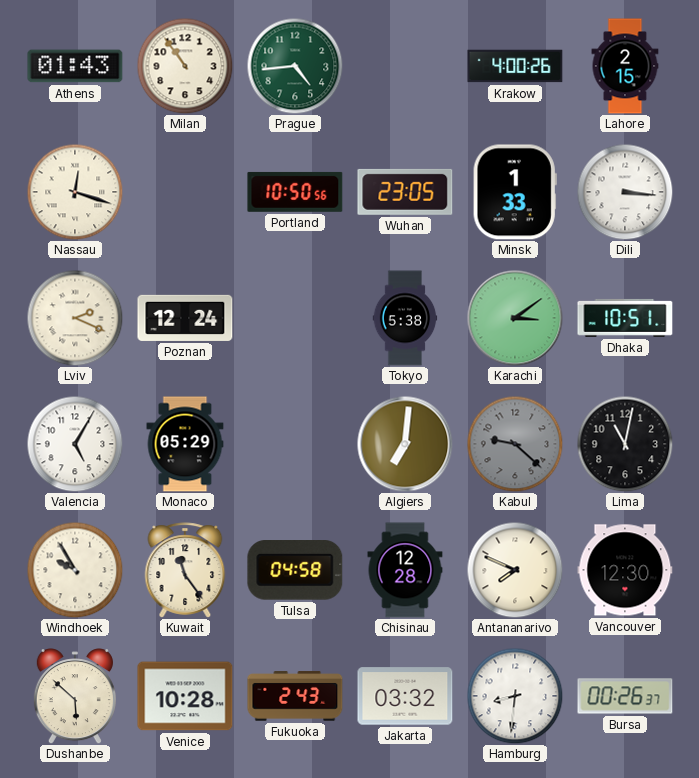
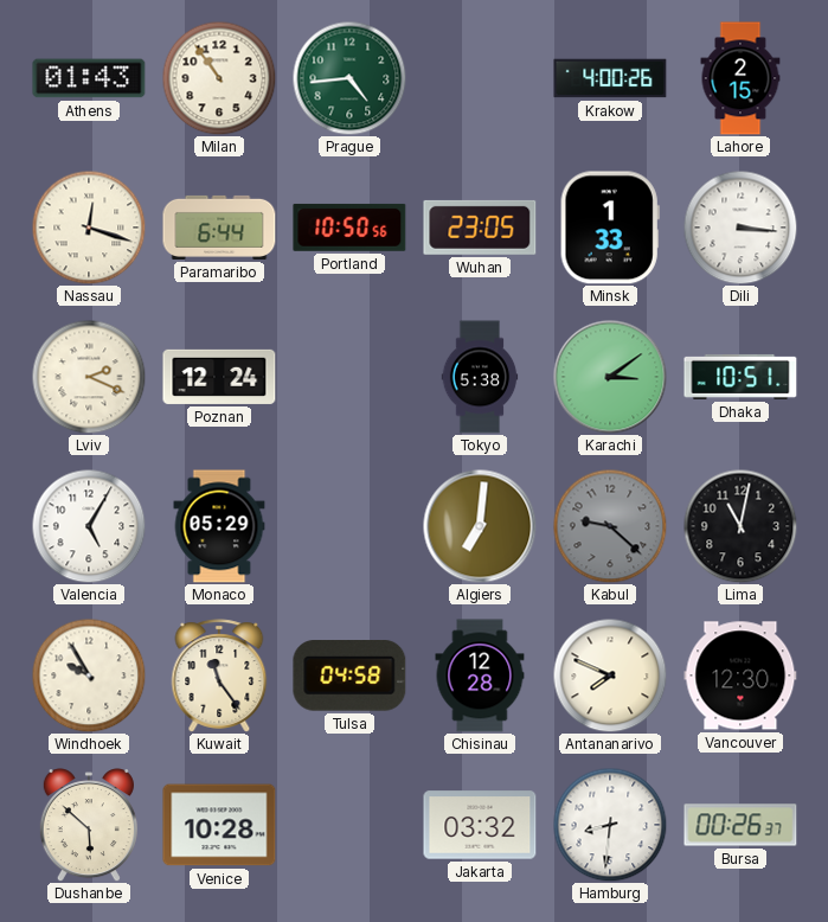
Paramaribo: none -> 6:44
Fukuoka: 2:43 -> none
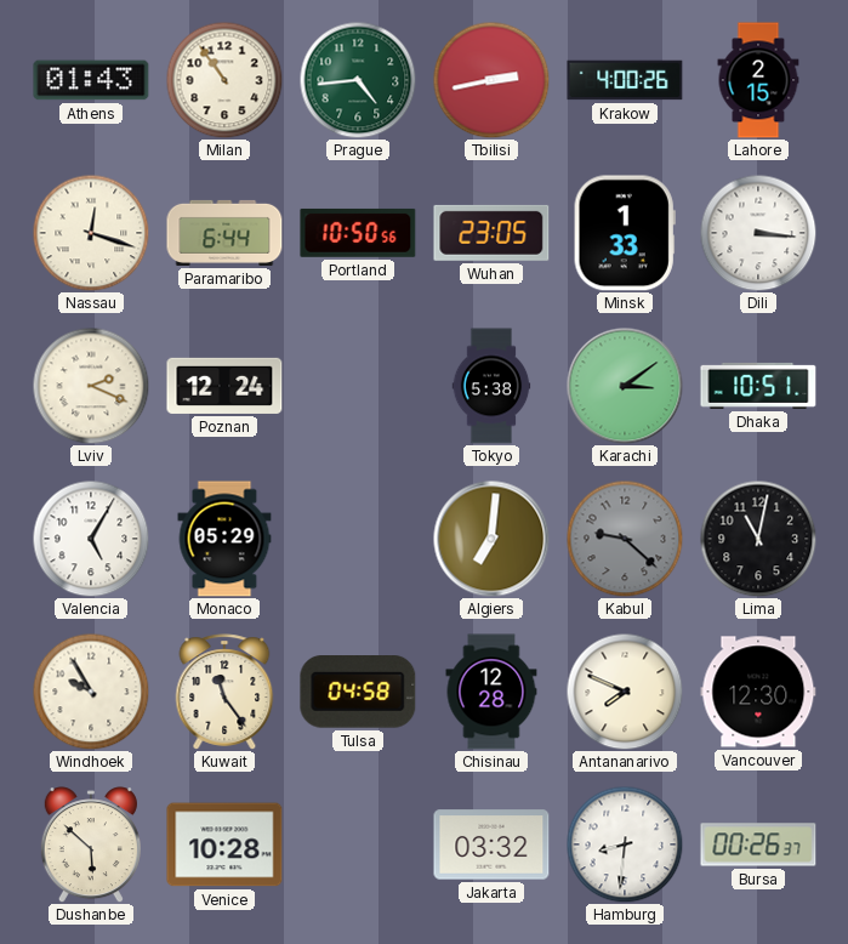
Tbilisi: none -> 2:43
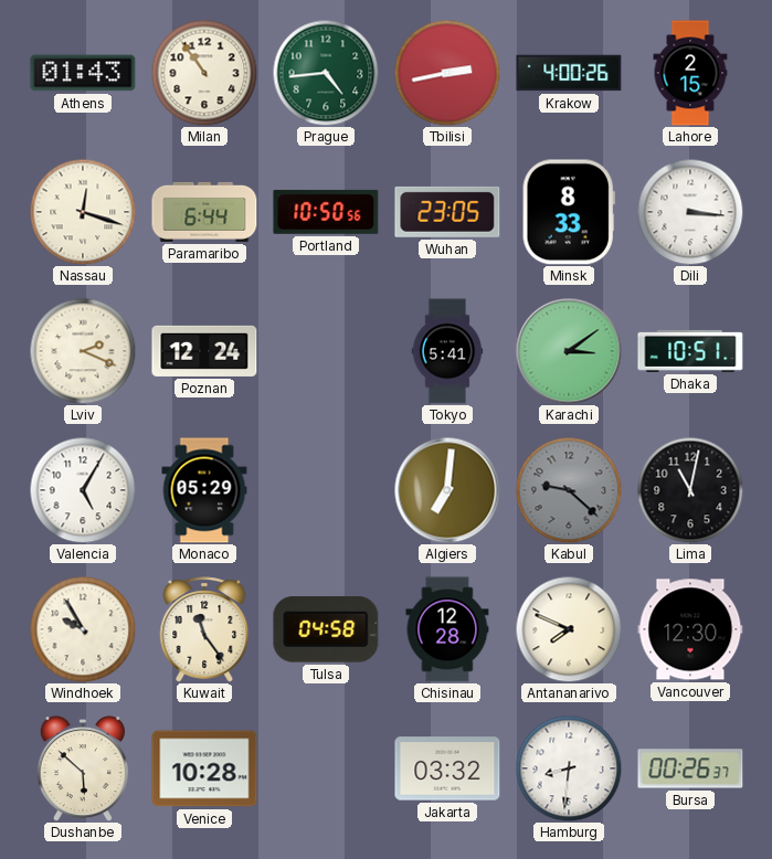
Minsk: 1:33 -> 8:33
Tokyo: 5:38 -> 5:41
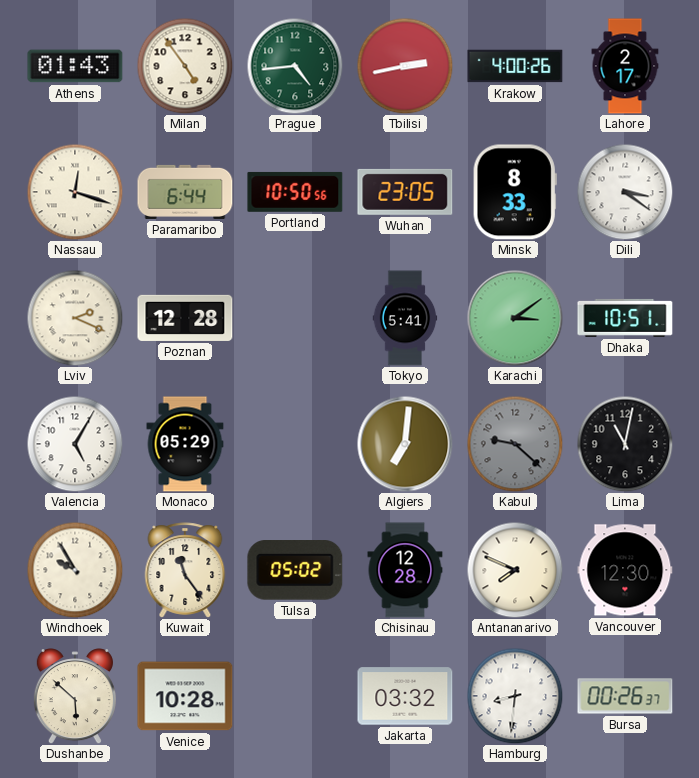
Milan: 10:54 -> 4:54
Lahore: 2:15 -> 2:17
Dili: 3:16 -> 3:21
Poznan: 12:24 -> 12:28
Tulsa: 04:58 -> 05:02
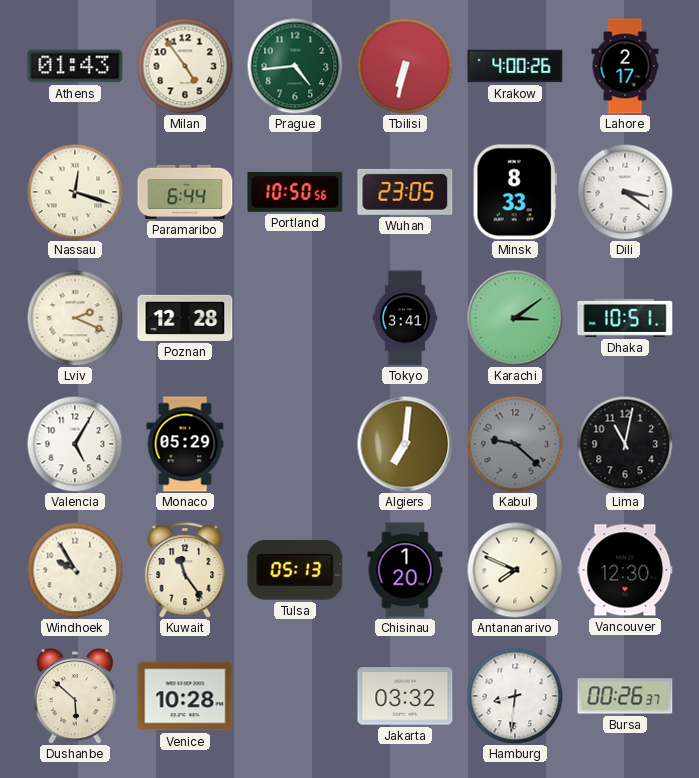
Tbilisi: 2:43 -> 6:32
Tokyo: 5:41 -> 3:41
Tulsa: 05:02 -> 05:13
Chisinau: 12:28 -> 1:20
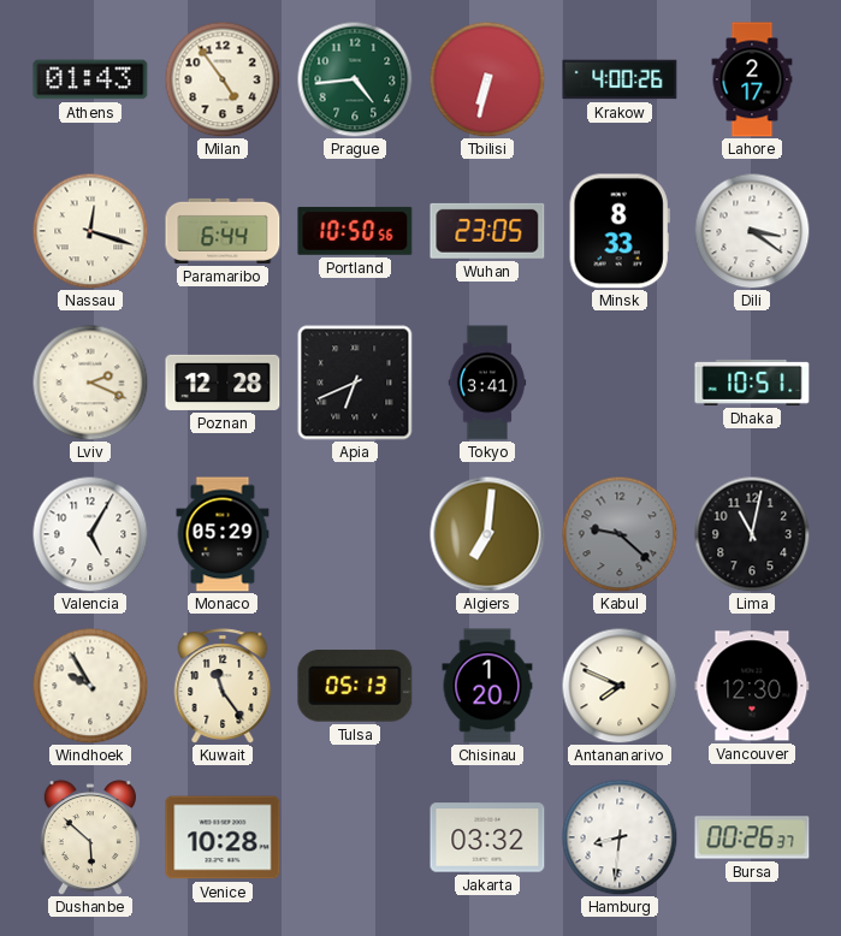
Apia: none -> 6:41
Karachi: 3:09 -> none
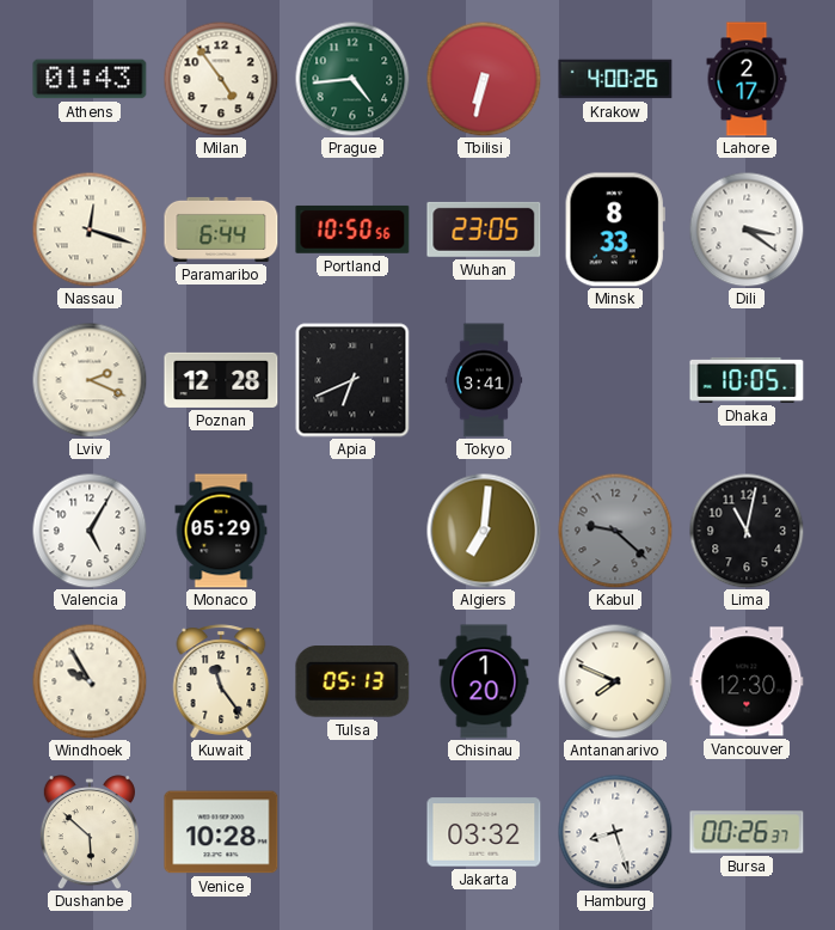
Dhaka: 10:51 -> 10:05
Hamburg: 8:31 -> 8:27
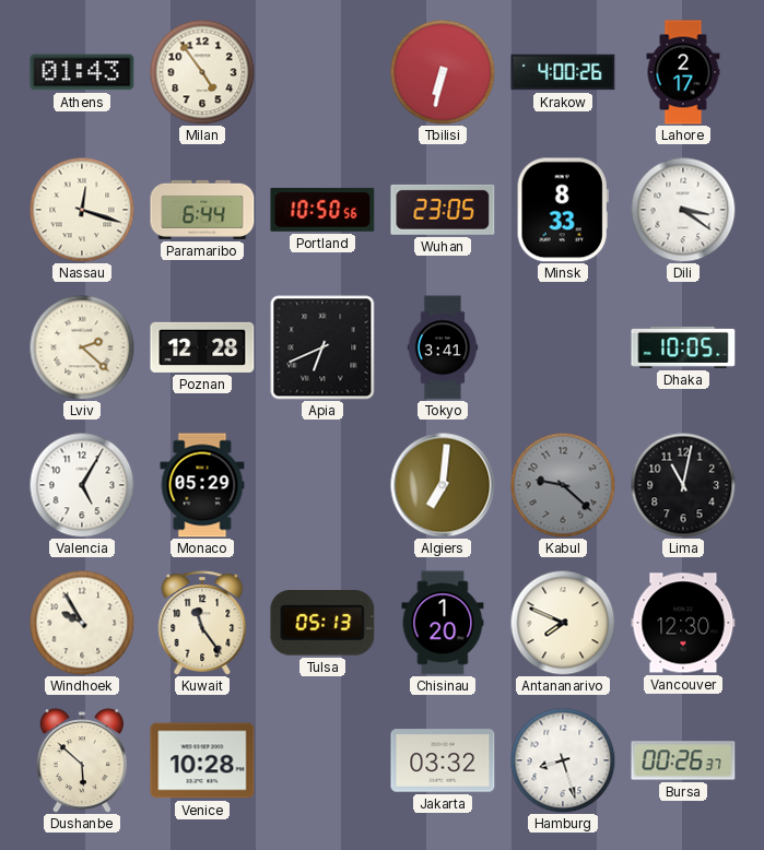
Prague: 4:44 -> none
Lviv: 2:19 -> 2:22
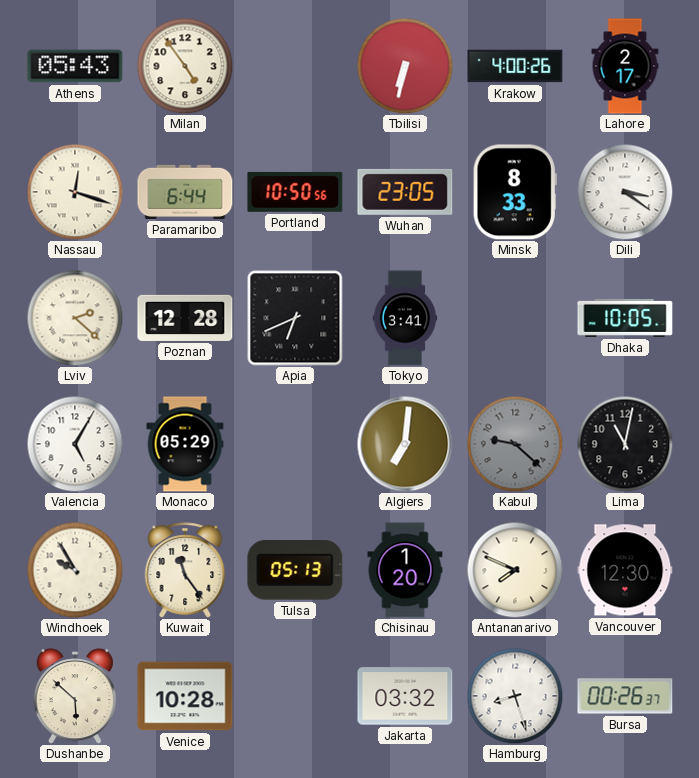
Athens: 01:43 -> 05:43
